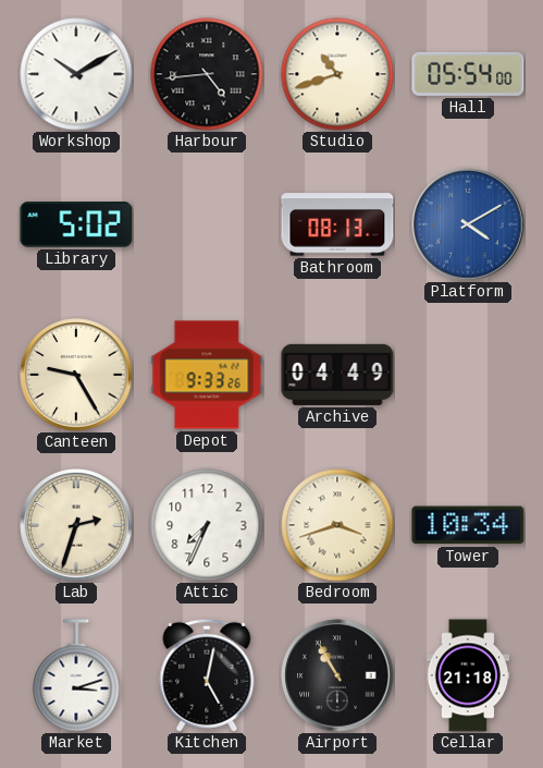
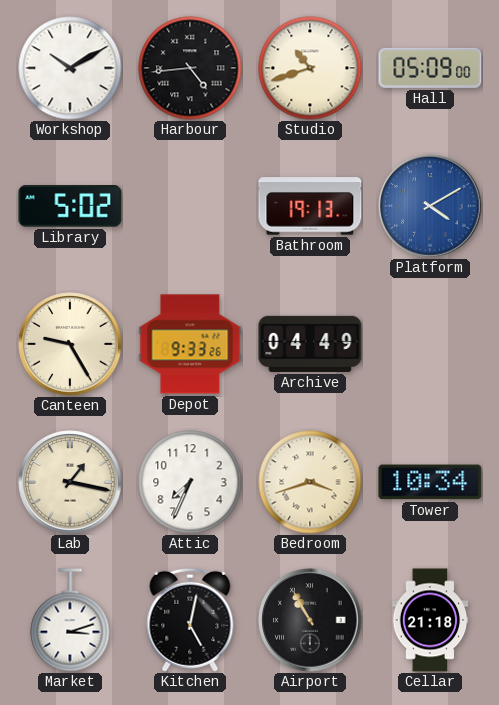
Hall: 05:54 -> 05:09
Bathroom: 08:13 -> 19:13
Lab: 2:33 -> 1:17
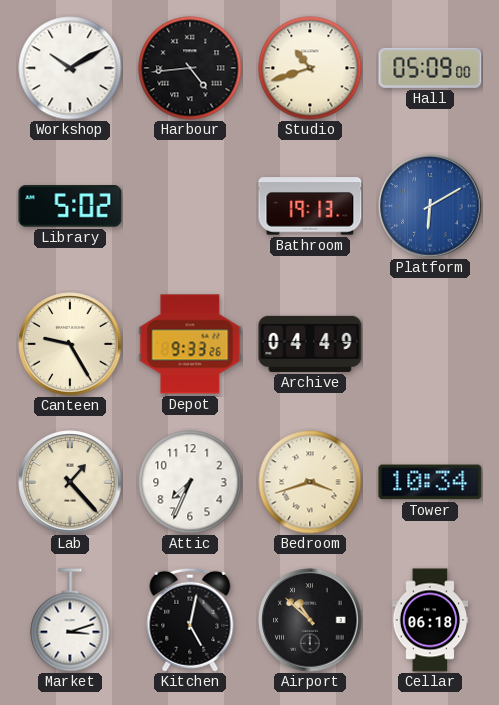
Platform: 4:10 -> 6:10
Lab: 1:17 -> 1:23
Airport: 10:55 -> 10:52
Cellar: 21:18 -> 06:18
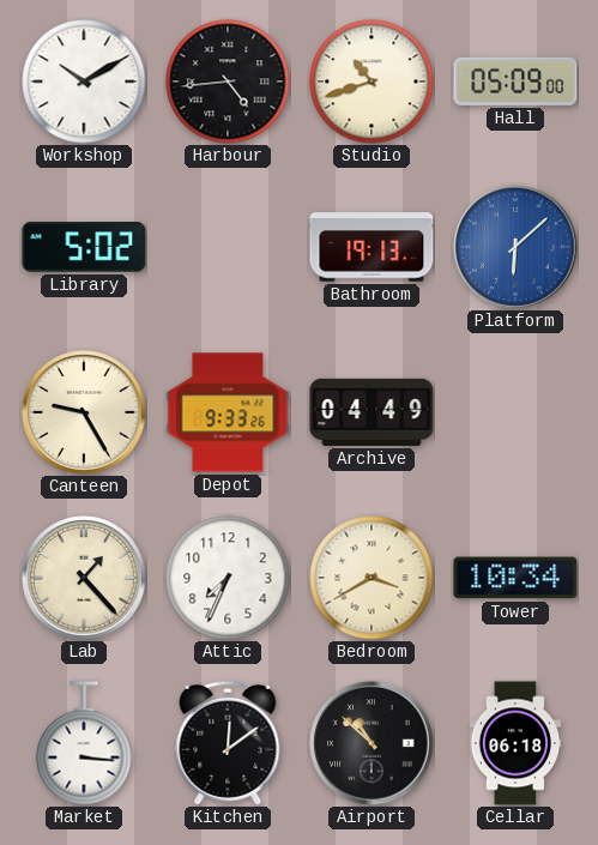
Platform: 6:10 -> 6:08
Bedroom: 3:42 -> 3:40
Market: 3:12 -> 3:16
Kitchen: 5:02 -> 12:09
